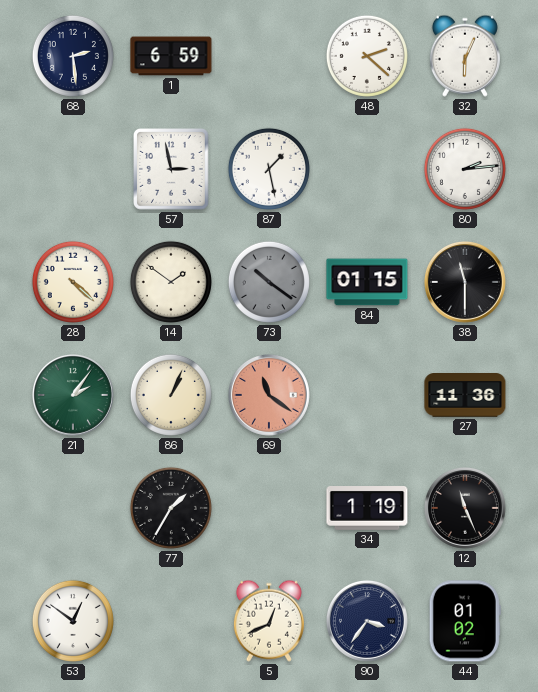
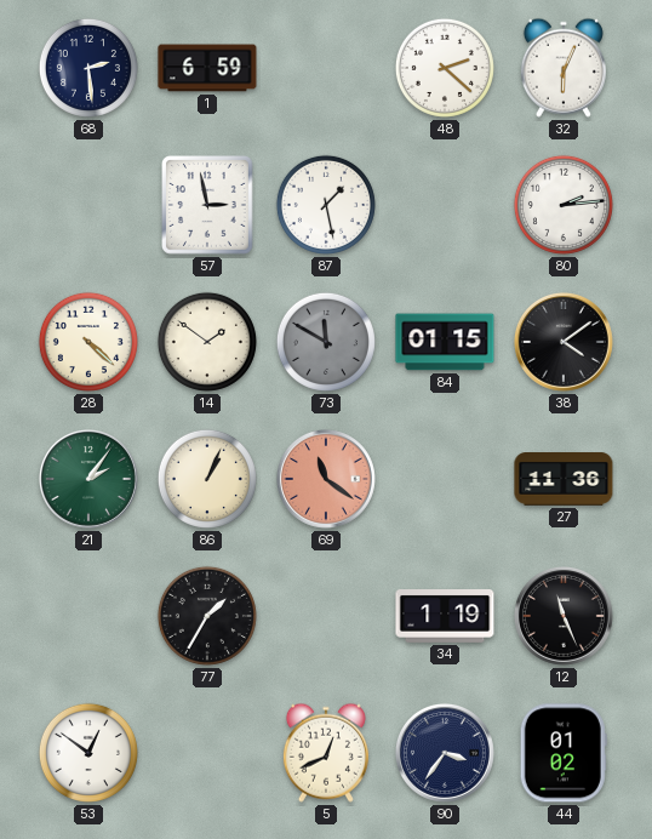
73: 10:21 -> 11:50
38: 11:30 -> 4:09
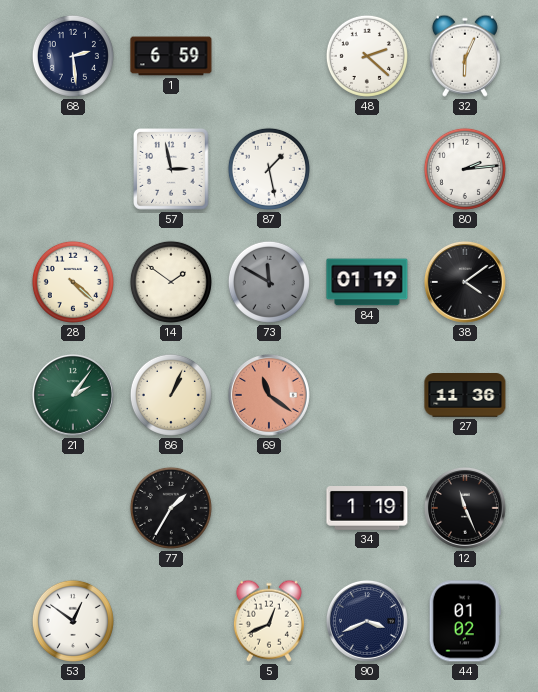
84: 01:15 -> 01:19
90: 3:36 -> 3:41
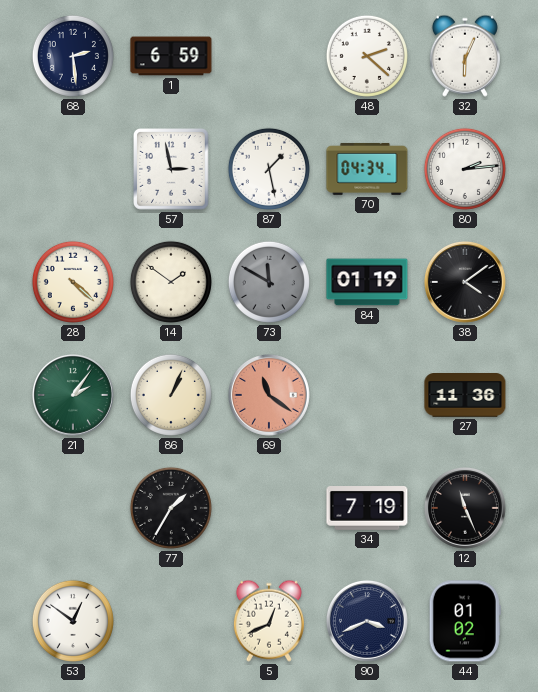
70: none -> 04:34
34: 1:19 -> 7:19
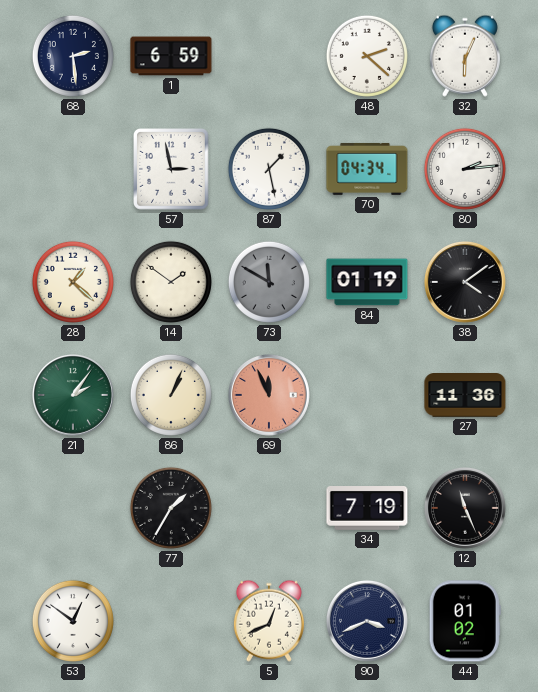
28: 4:22 -> 1:22
69: 11:21 -> 11:56
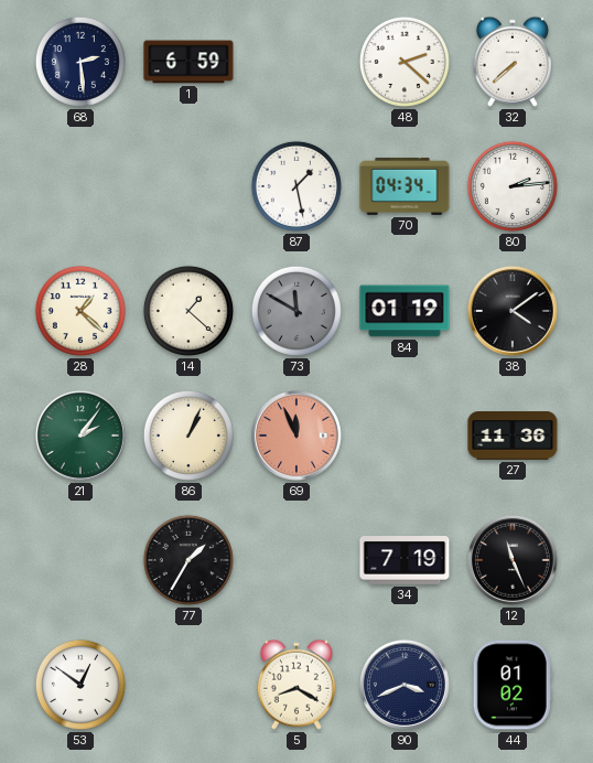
32: 6:04 -> 7:38
57: 2:58 -> none
14: 1:51 -> 1:22
5: 12:41 -> 8:20
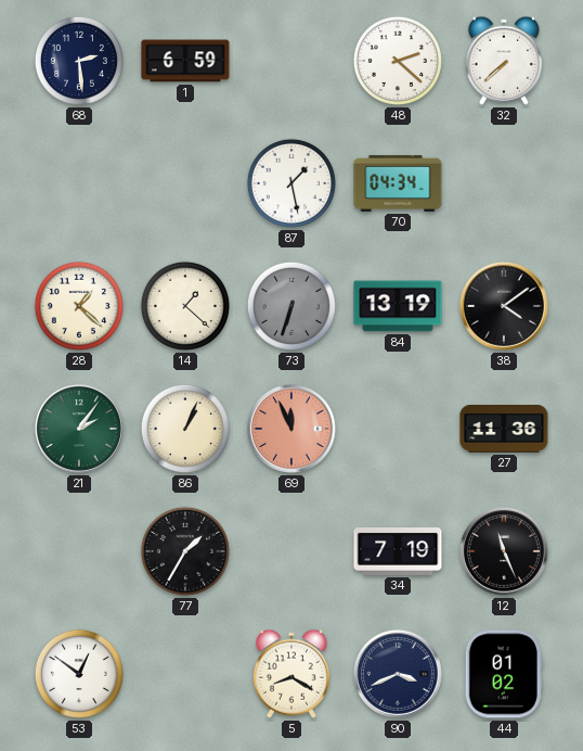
80: 2:14 -> none
73: 11:50 -> 6:33
84: 01:19 -> 13:19
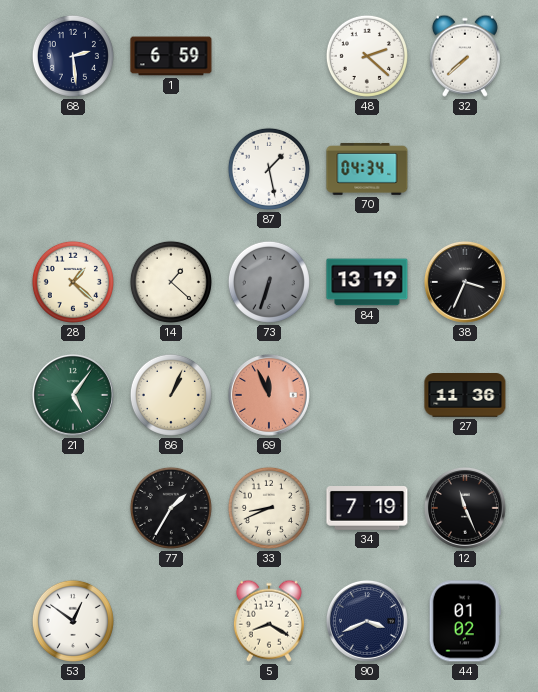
38: 4:09 -> 3:34
21: 2:06 -> 5:06
33: none -> 8:41
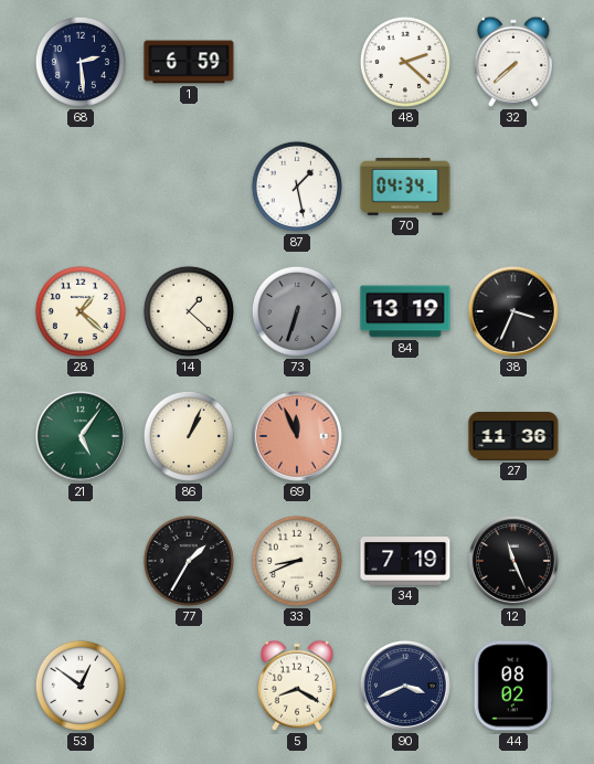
44: 01:02 -> 08:02
